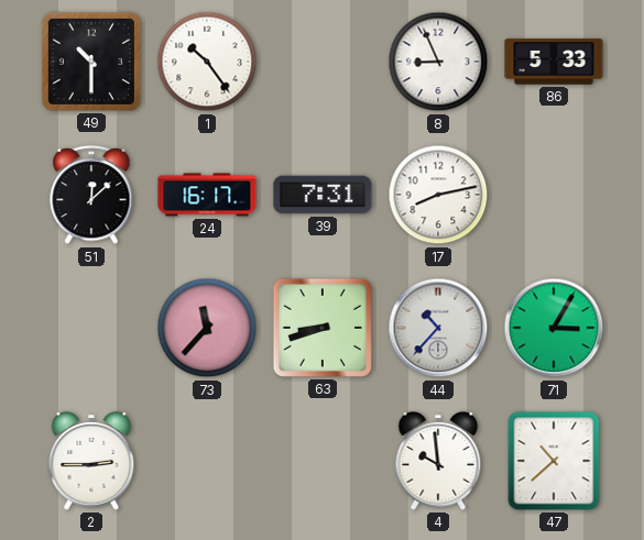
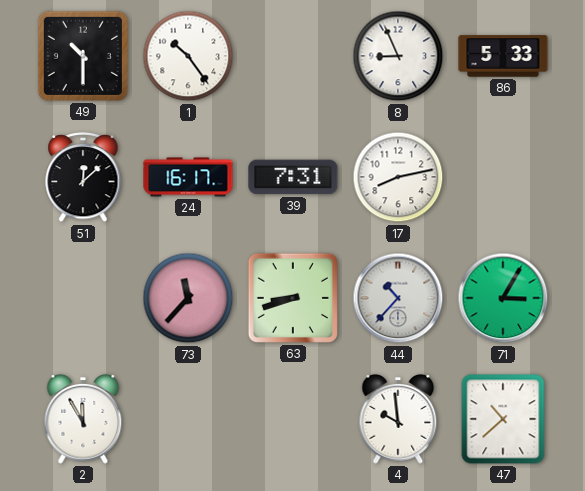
2: 2:45 -> 11:55
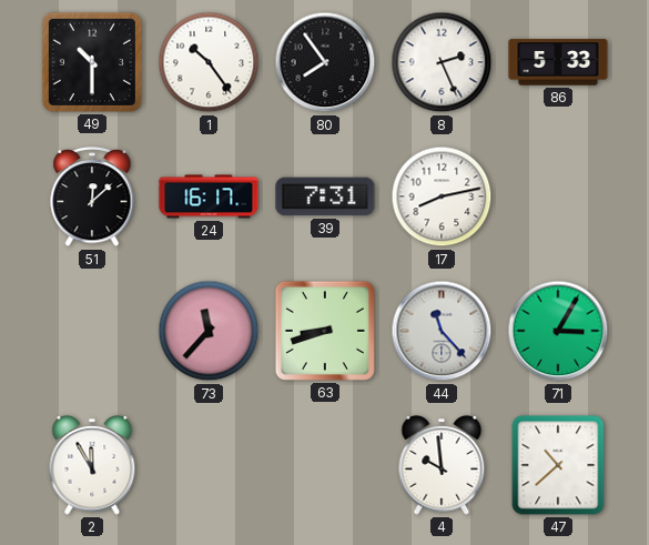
80: none -> 7:54
8: 8:56 -> 2:26
44: 10:37 -> 11:23
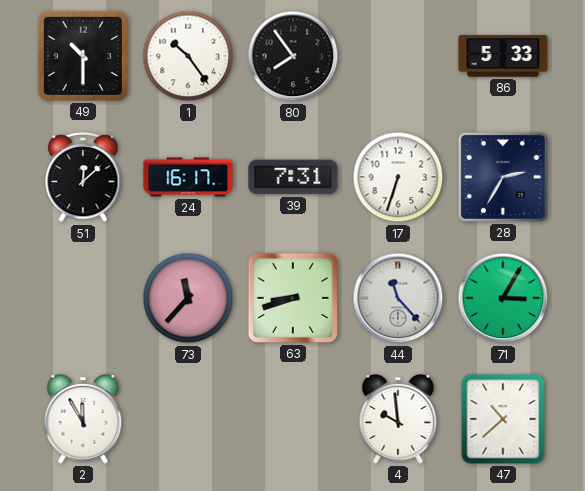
8: 2:26 -> none
17: 8:13 -> 6:33
28: none -> 2:35
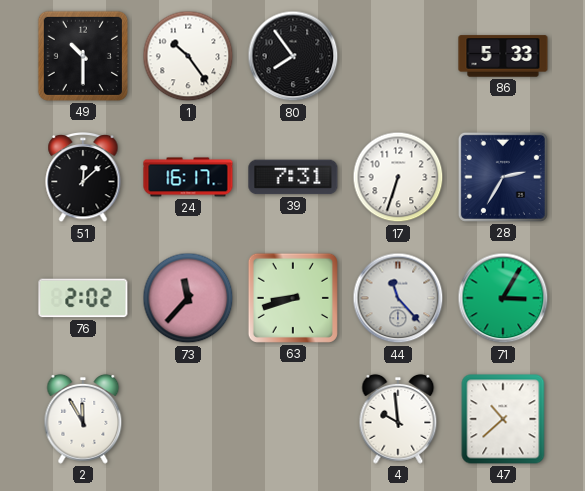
76: none -> 2:02
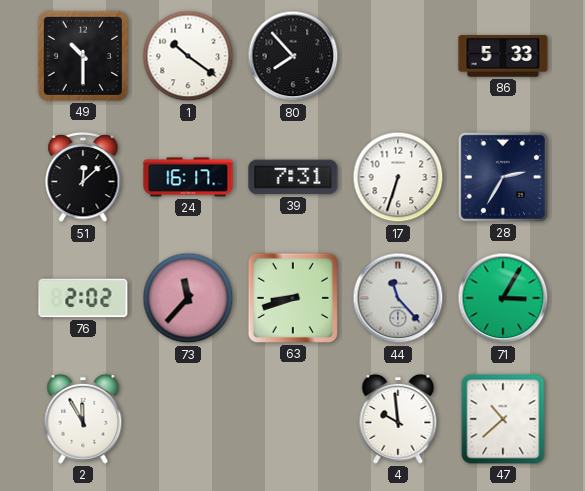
1: 10:24 -> 10:21
80: 7:54 -> 7:53
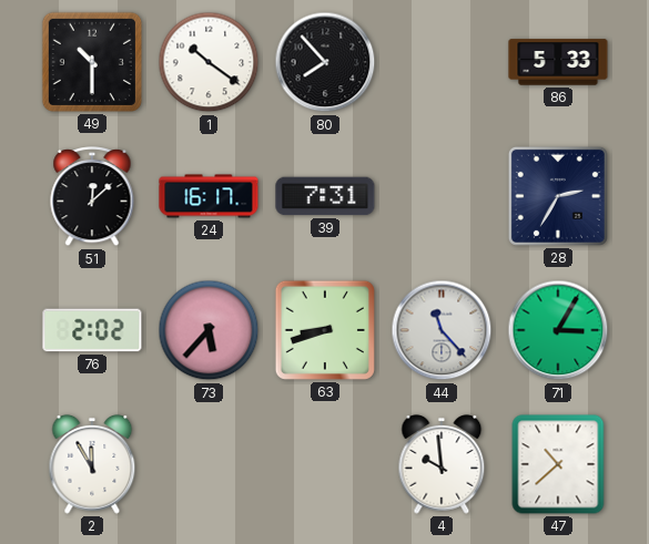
17: 6:33 -> none
73: 11:37 -> 5:37
